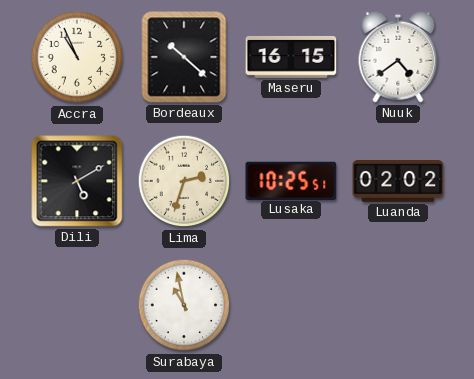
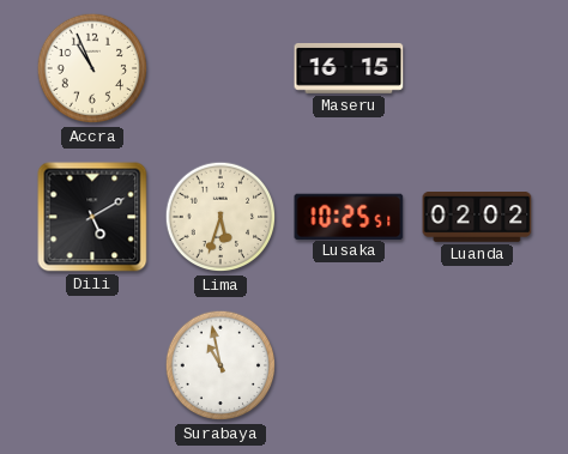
Bordeaux: 10:22 -> none
Nuuk: 4:39 -> none
Lima: 2:33 -> 5:33
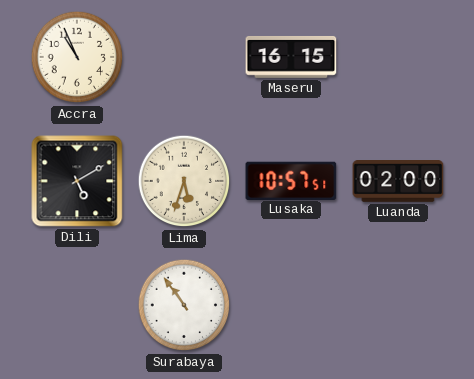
Lusaka: 10:25 -> 10:57
Luanda: 02:02 -> 02:00
Surabaya: 10:58 -> 10:54
